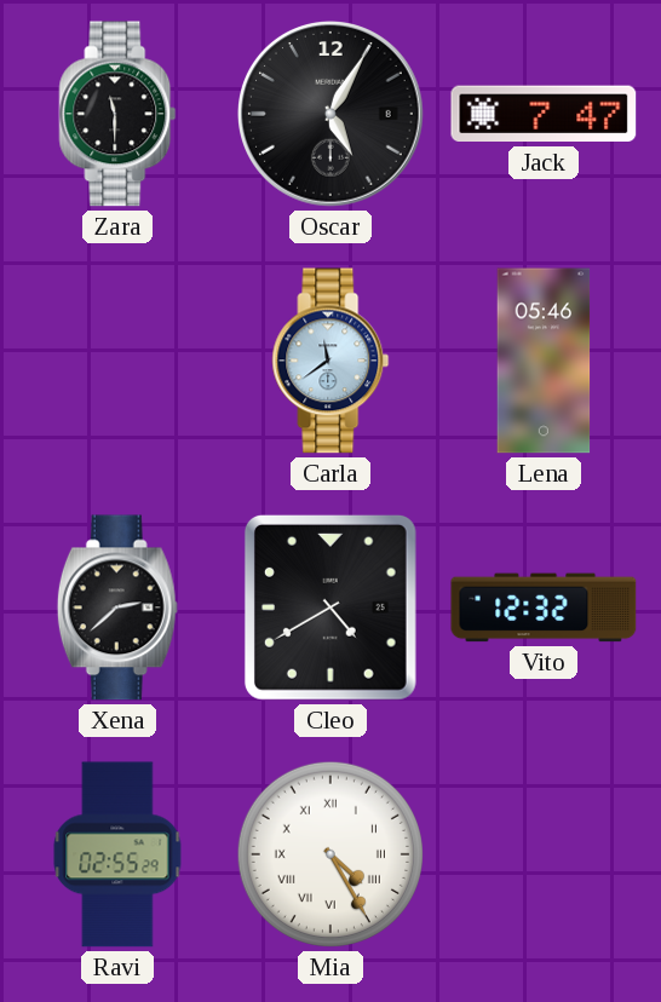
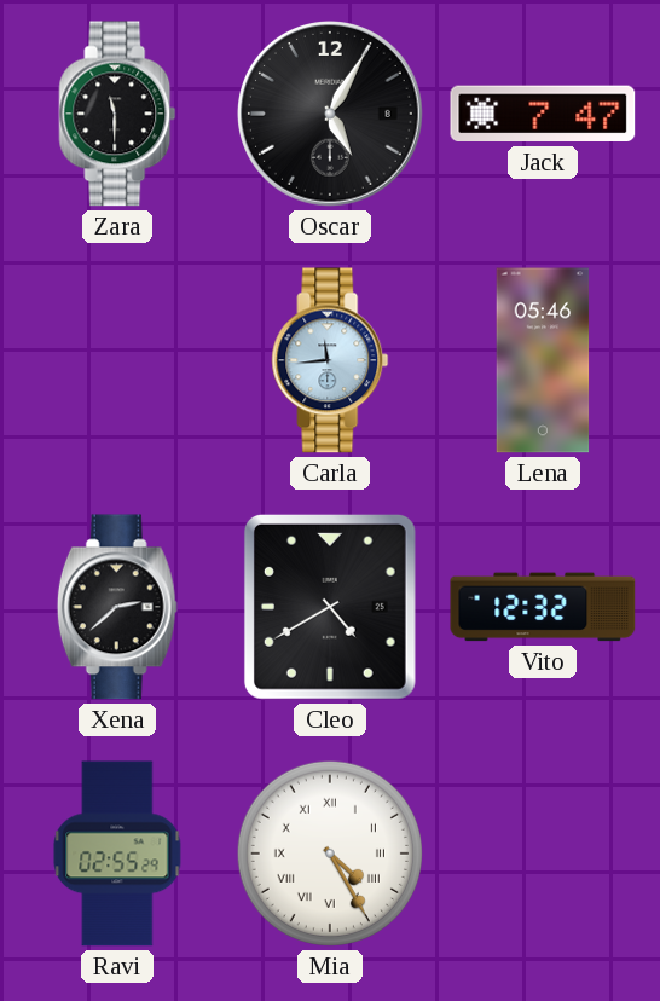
Carla: 11:39 -> 11:44
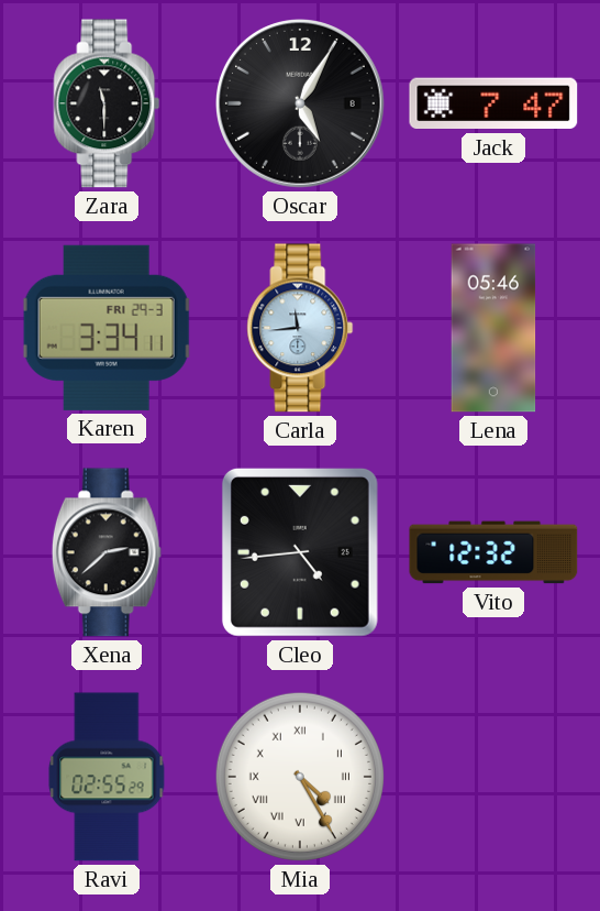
Karen: none -> 3:34
Cleo: 4:40 -> 4:44
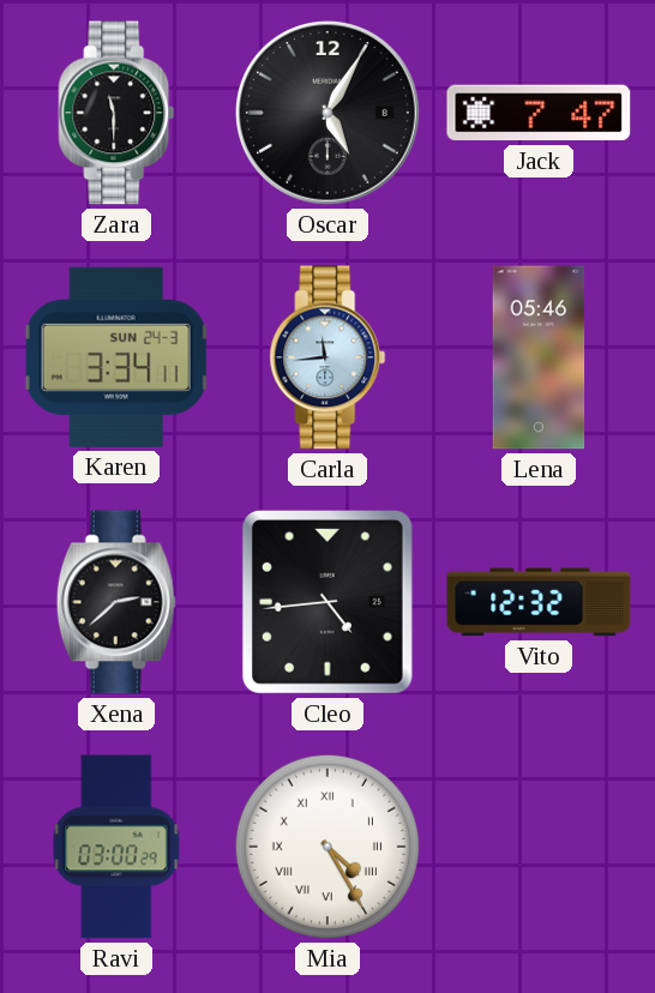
Karen date: FRI 29-3 -> SUN 24-3
Ravi: 02:55 -> 03:00
